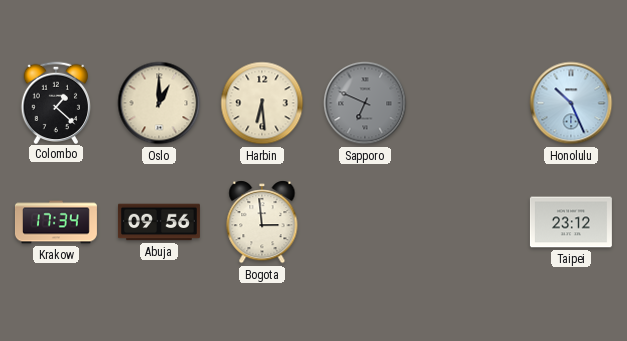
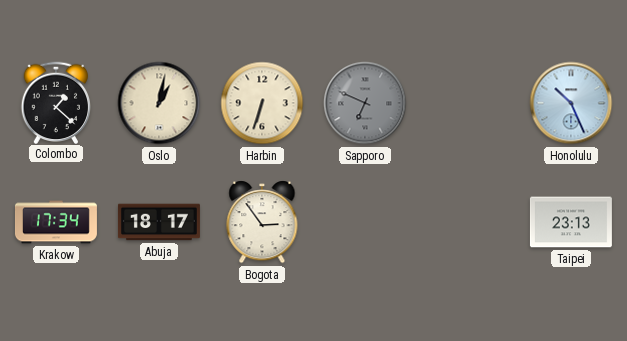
Oslo: 1:00 -> 1:02
Harbin: 6:29 -> 6:33
Abuja: 09:56 -> 18:17
Bogota: 2:59 -> 2:54
Taipei: 23:12 -> 23:13
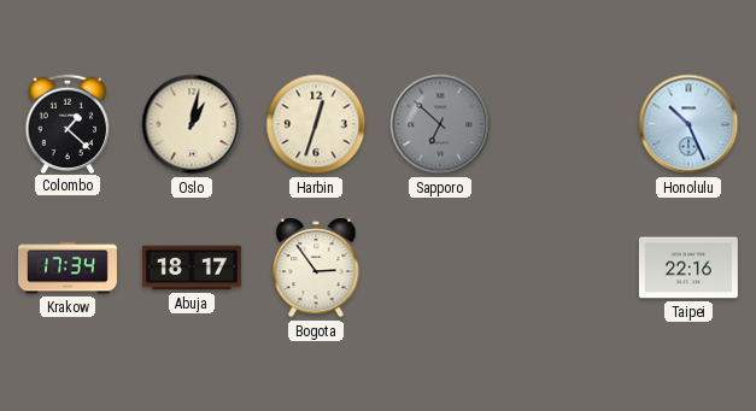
Harbin: 6:33 -> 12:33
Sapporo: 6:49 -> 6:52
Taipei: 23:13 -> 22:16
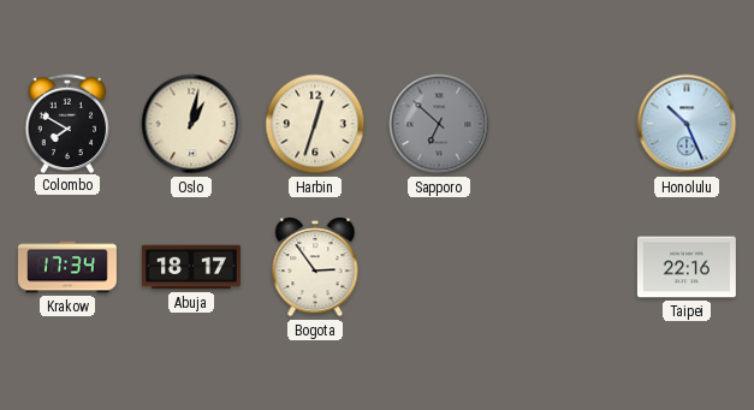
Colombo: 1:22 -> 7:50
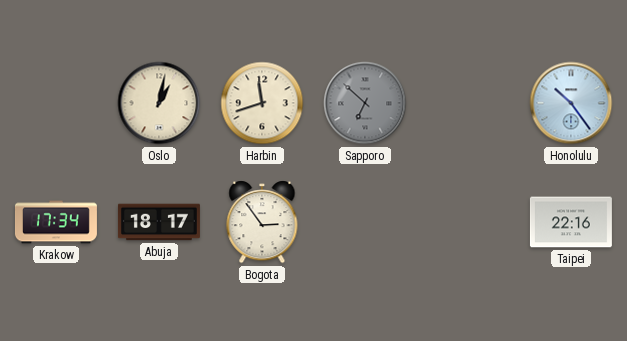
Colombo: 7:50 -> none
Harbin: 12:33 -> 11:42
Honolulu: 10:26 -> 10:24
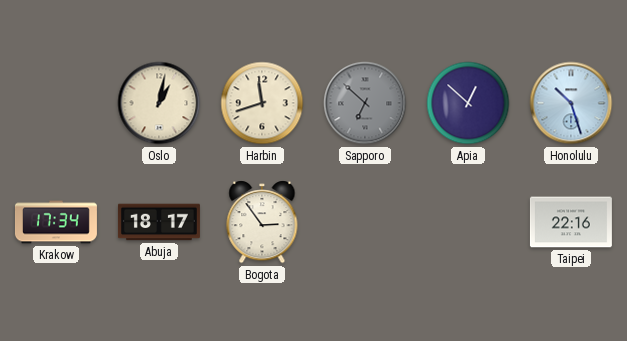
Apia: none -> 12:52
Honolulu: 10:24 -> 10:27
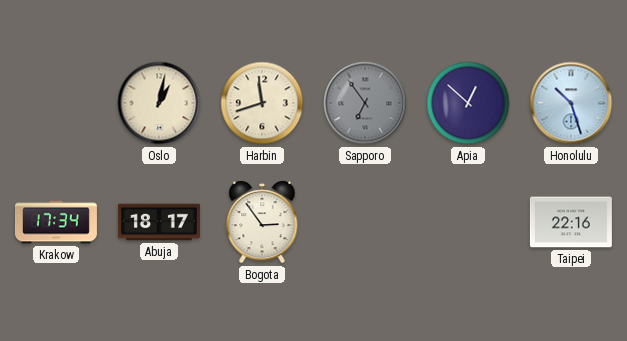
Sapporo: 6:52 -> 6:54
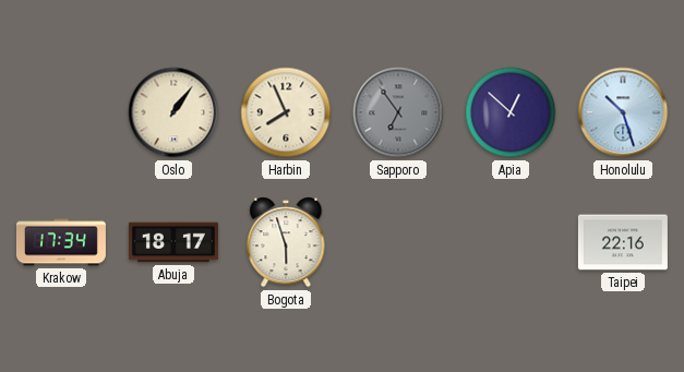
Oslo: 1:02 -> 1:06
Harbin: 11:42 -> 7:56
Bogota: 2:54 -> 5:57
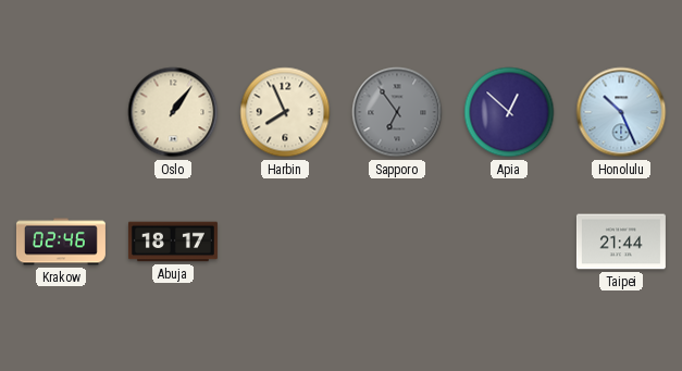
Honolulu: 10:27 -> 10:26
Krakow: 17:34 -> 02:46
Bogota: 5:57 -> none
Taipei: 22:16 -> 21:44
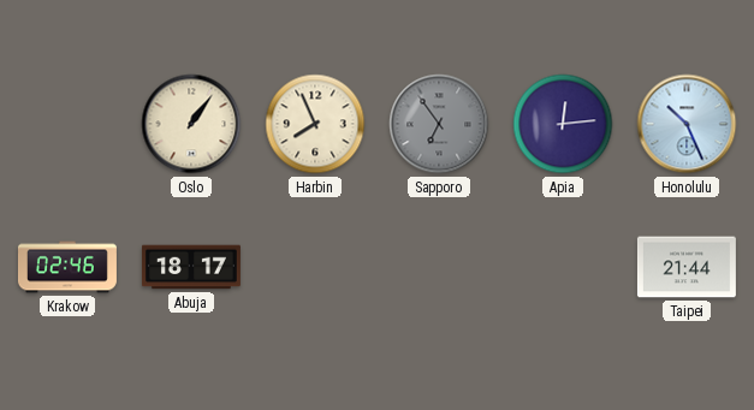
Apia: 12:52 -> 12:14
